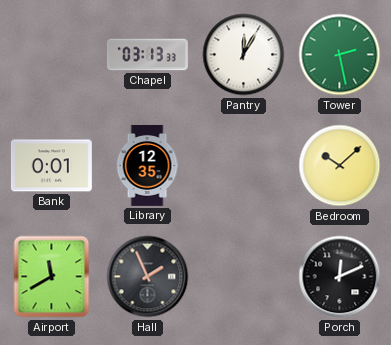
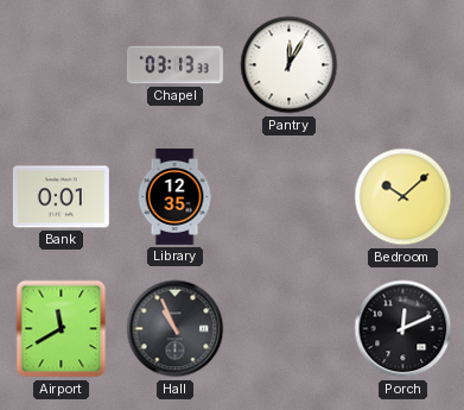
Tower: 2:28 -> none
Hall: 1:56 -> 10:56
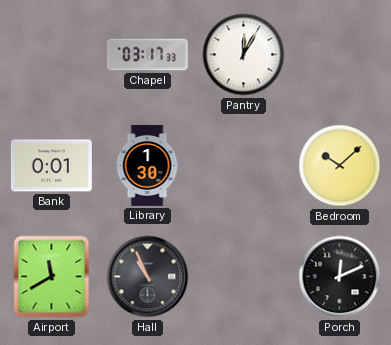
Chapel: 03:13 -> 03:17
Library: 12:35 -> 1:30
